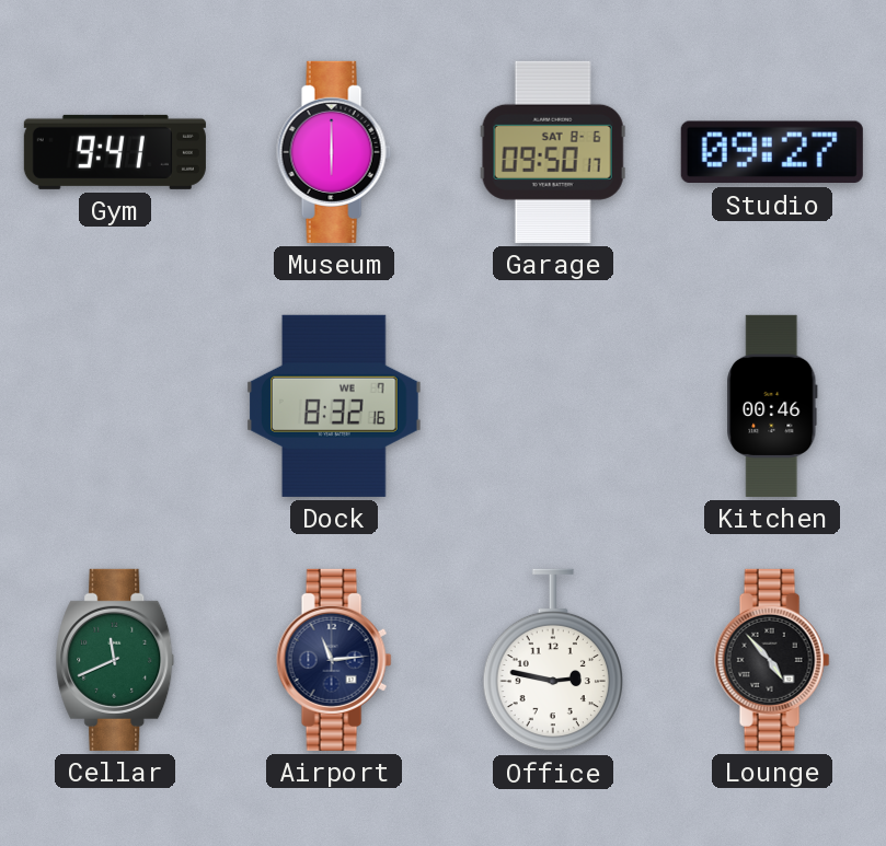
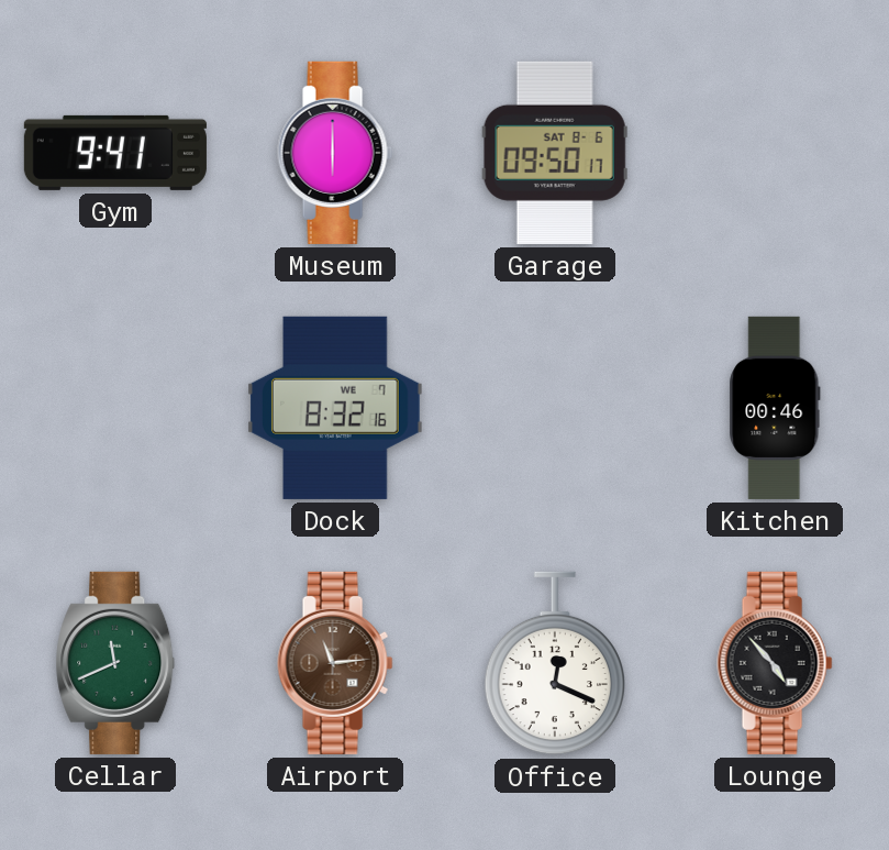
Studio: 09:27 -> none
Airport dial: navy -> brown
Office: 2:47 -> 12:19
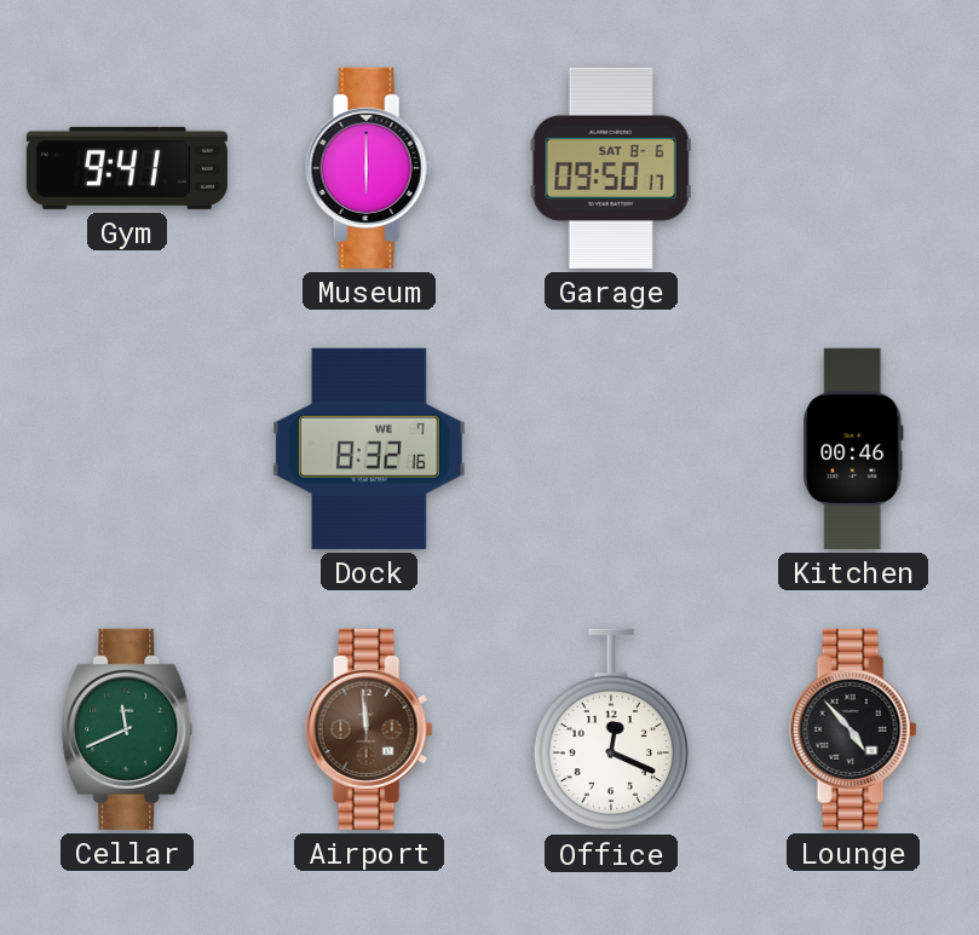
Airport: 11:14 -> 11:59
